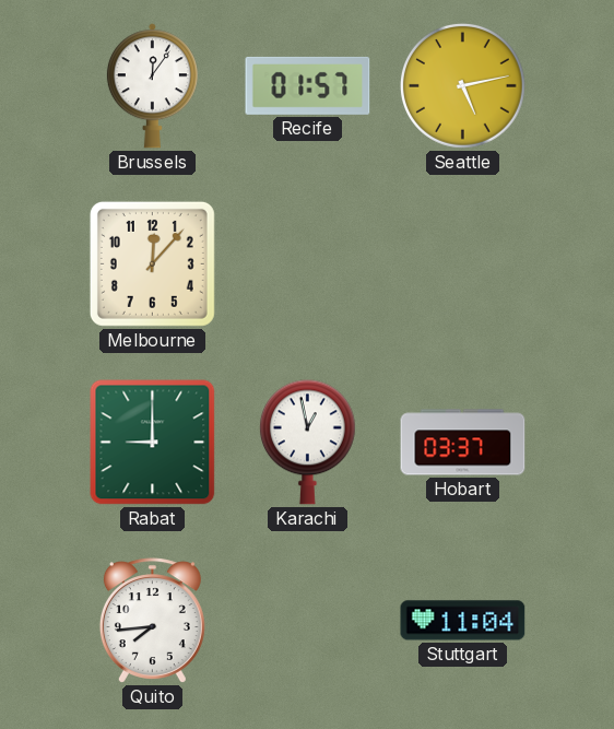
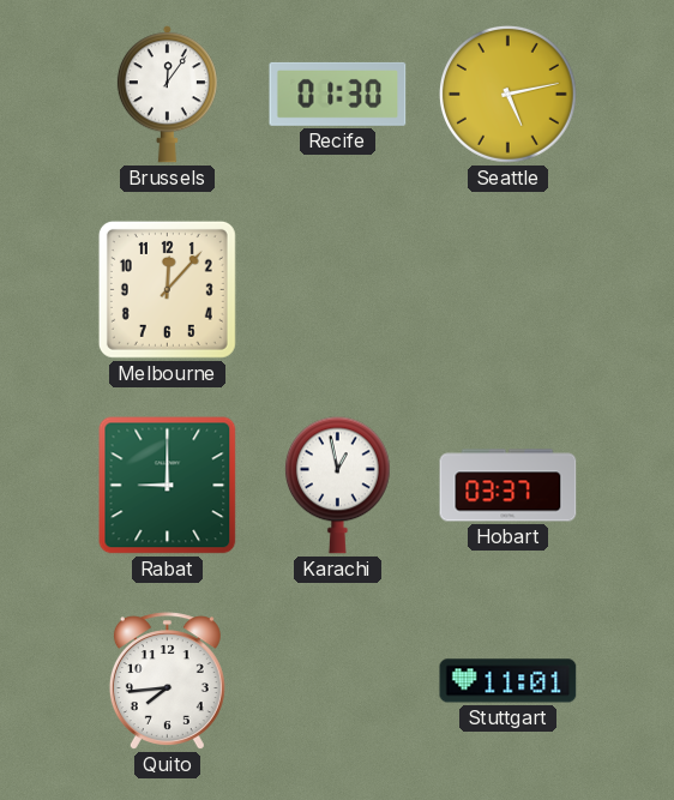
Recife: 01:57 -> 01:30
Stuttgart: 11:04 -> 11:01
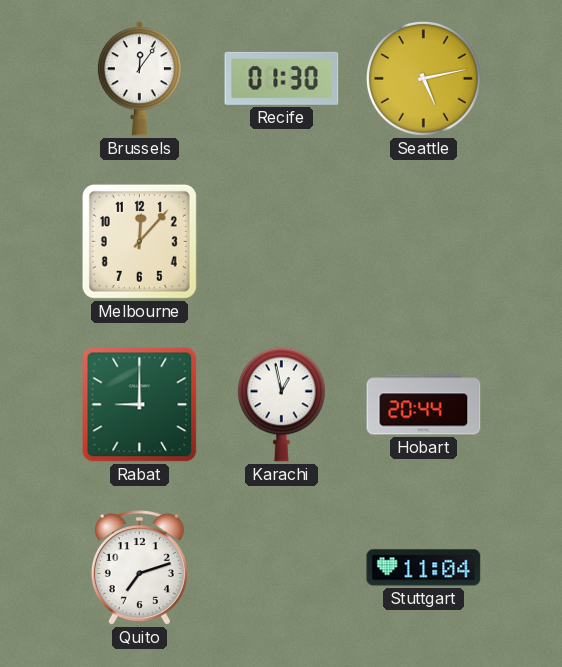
Hobart: 03:37 -> 20:44
Quito: 7:44 -> 7:12
Stuttgart: 11:01 -> 11:04
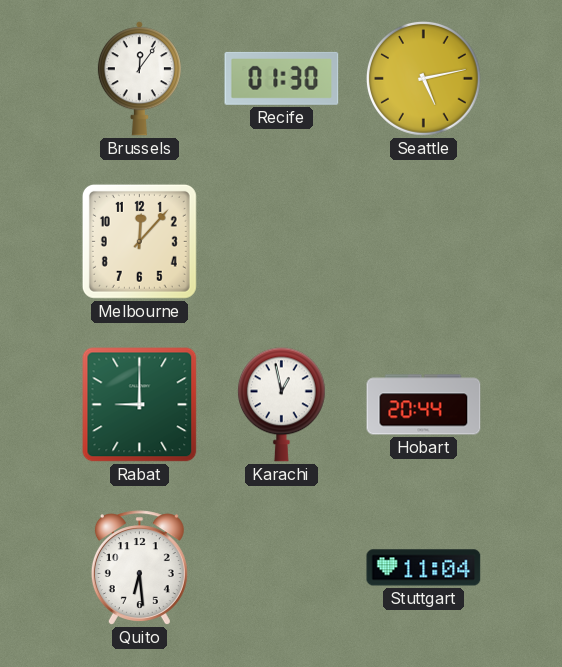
Quito: 7:12 -> 6:29
